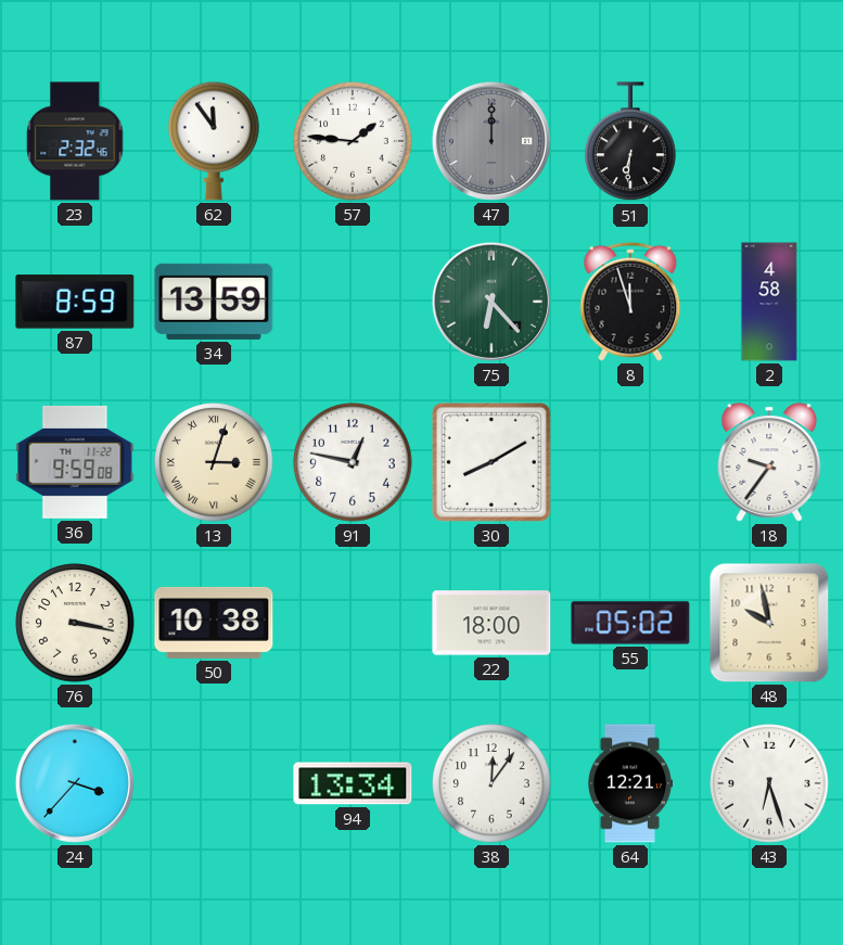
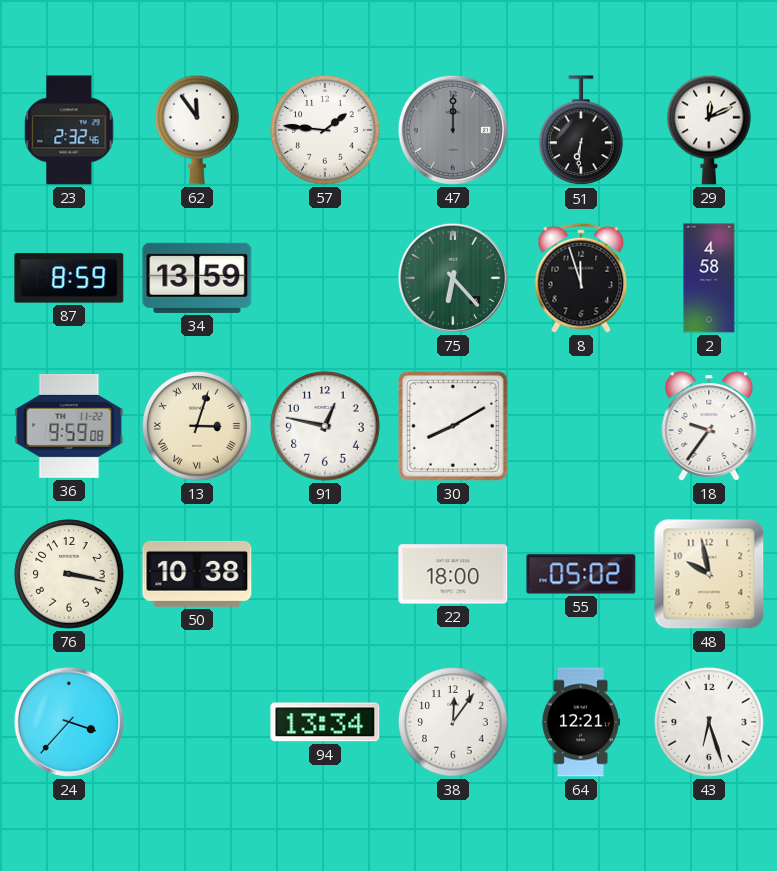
29: none -> 12:11
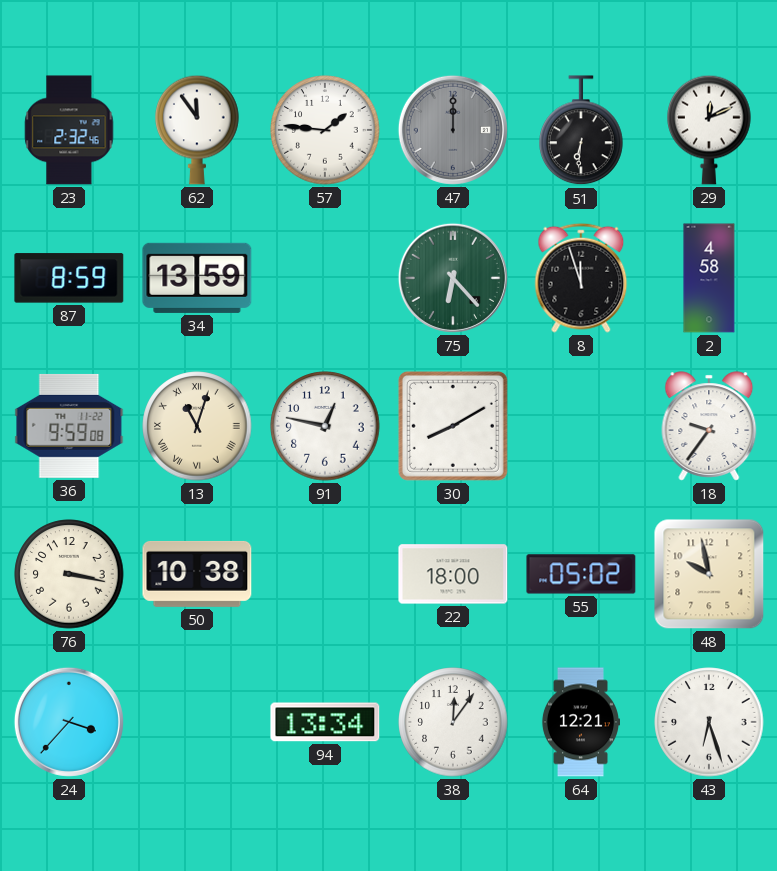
13: 3:03 -> 11:03
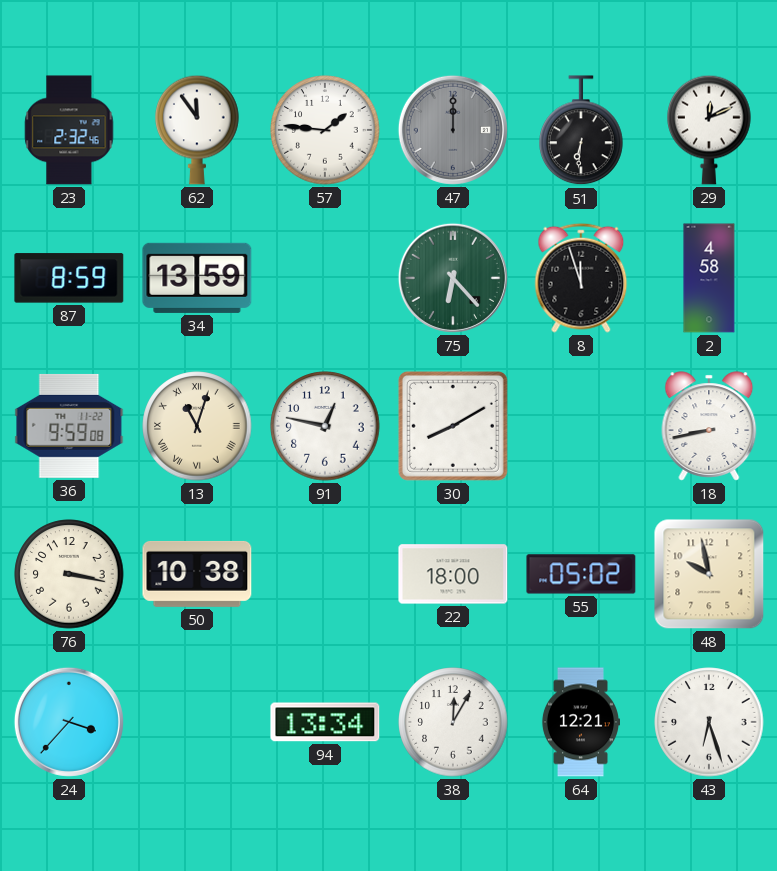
18: 9:36 -> 8:43
38: 12:06 -> 12:05
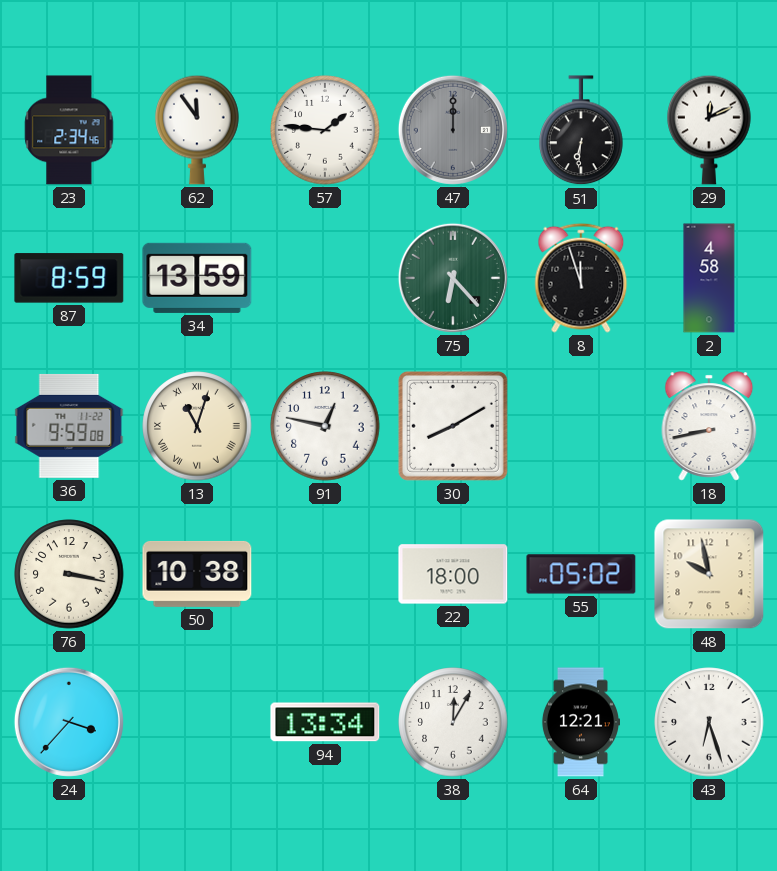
23: 2:32 -> 2:34
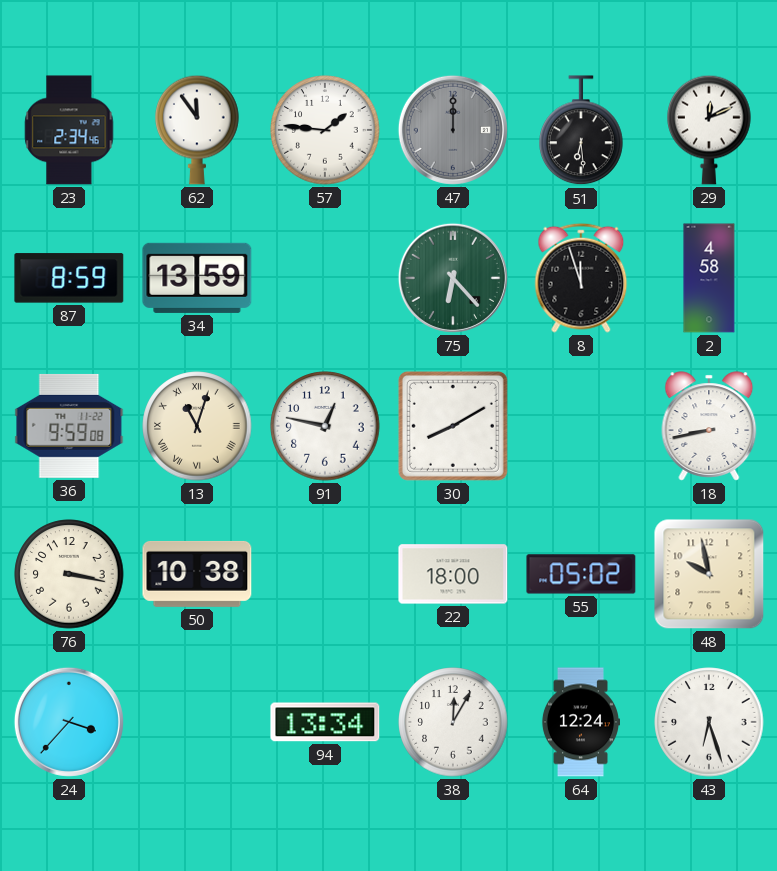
51: 6:31 -> 6:29
64: 12:21 -> 12:24
